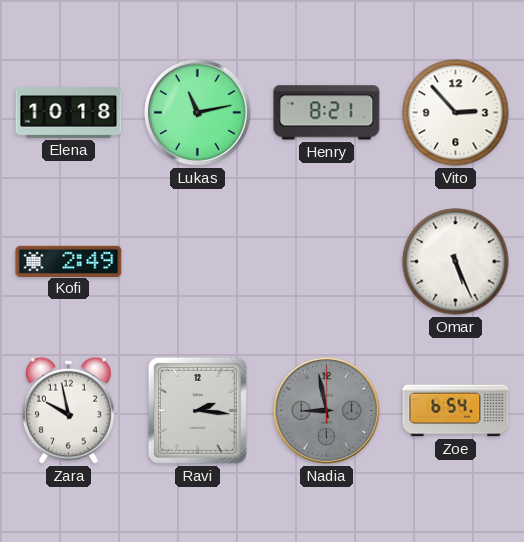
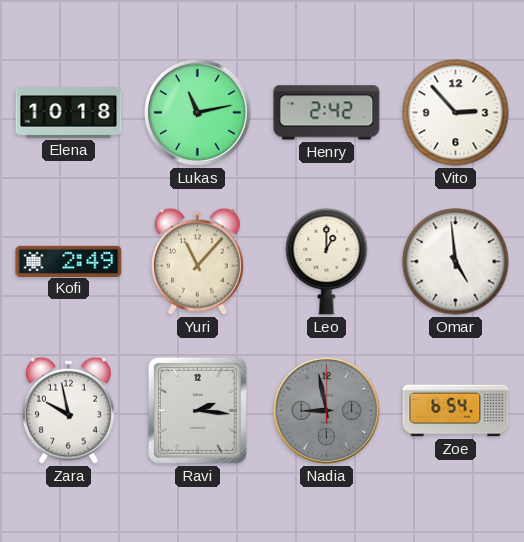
Henry: 8:21 -> 2:42
Yuri: none -> 11:07
Leo: none -> 1:00
Omar: 5:26 -> 4:59
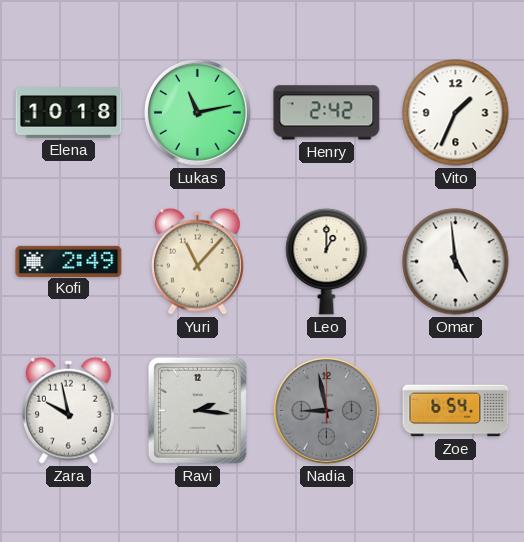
Vito: 2:53 -> 1:34
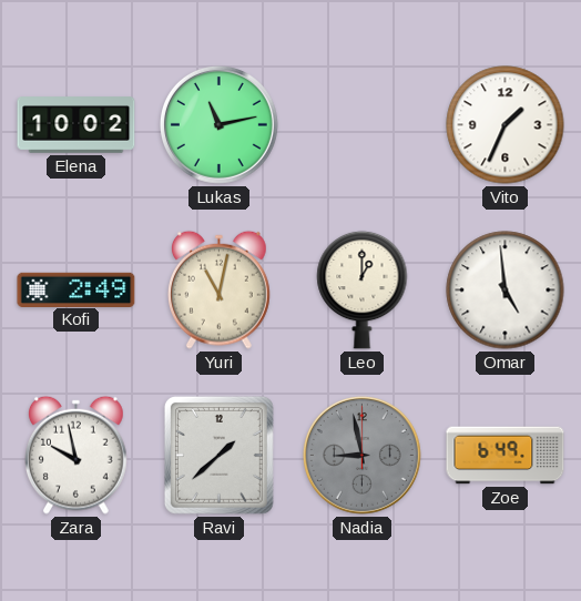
Elena: 10:18 -> 10:02
Henry: 2:42 -> none
Yuri: 11:07 -> 11:02
Ravi: 2:16 -> 1:38
Zoe: 6:54 -> 6:49
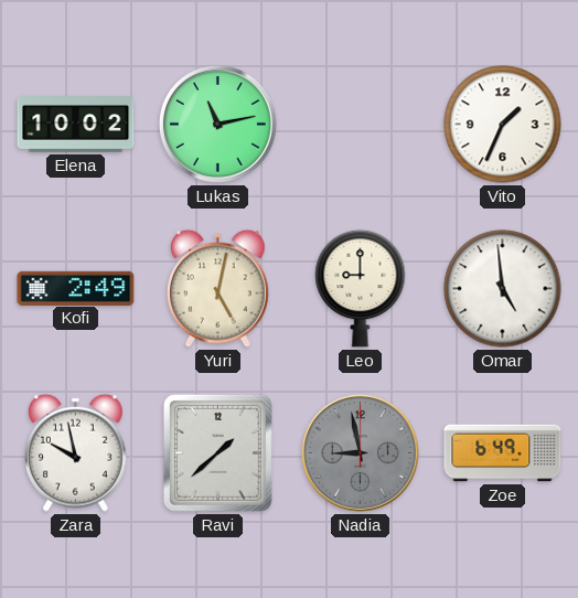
Yuri: 11:02 -> 5:02
Leo: 1:00 -> 9:00
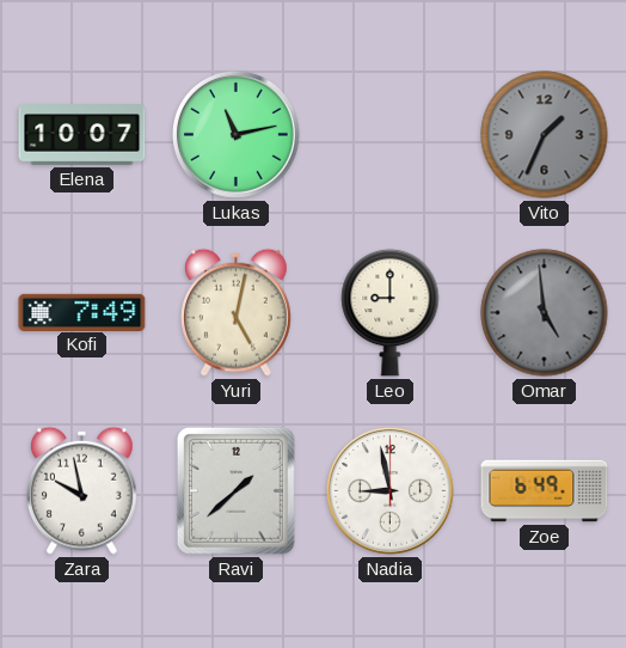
Elena: 10:02 -> 10:07
Vito dial: white -> grey
Kofi: 2:49 -> 7:49
Omar dial: white -> grey
Nadia dial: grey -> white
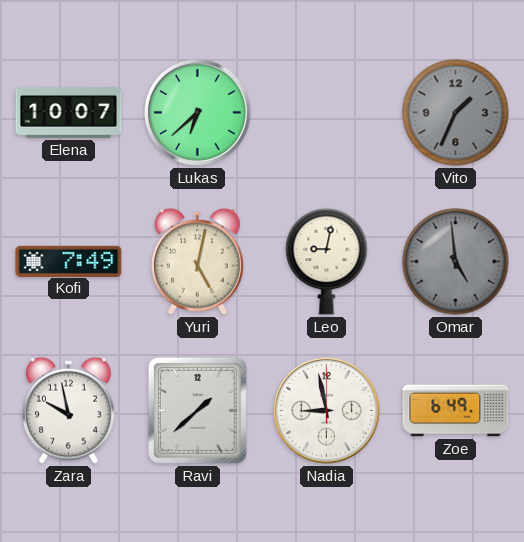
Lukas: 11:13 -> 6:38
Leo: 9:00 -> 9:02
